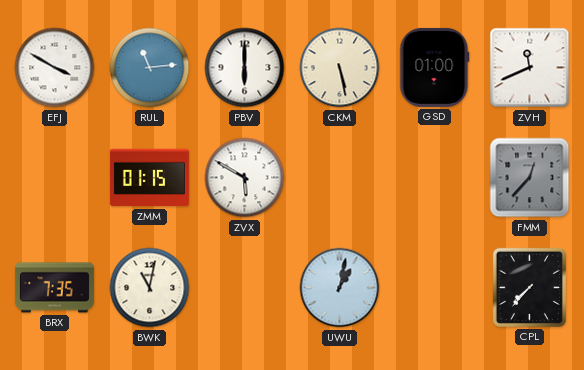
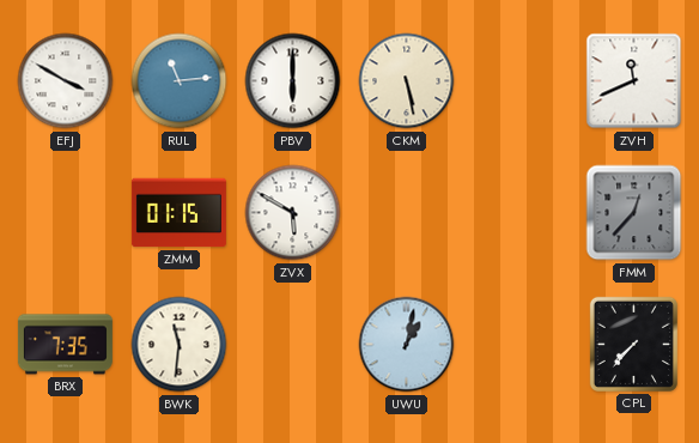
GSD: 01:00 -> none
BWK: 11:02 -> 11:31
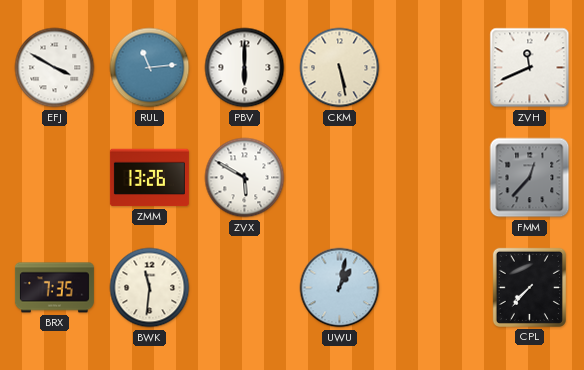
ZMM: 01:15 -> 13:26
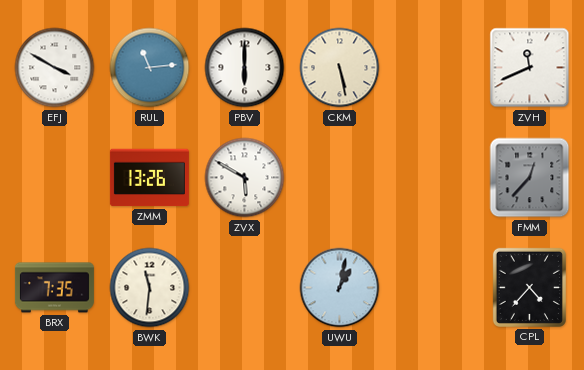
CPL: 7:37 -> 4:37
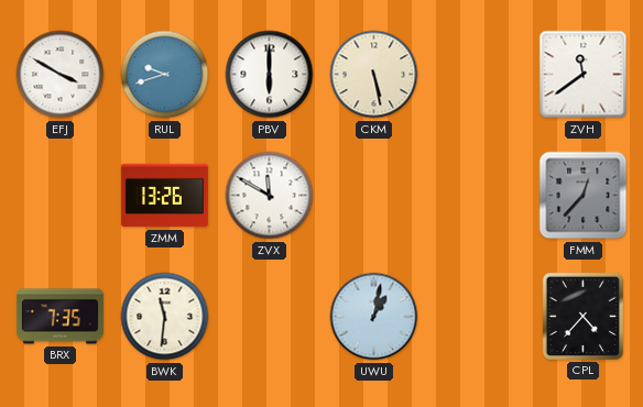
RUL: 11:14 -> 9:42
ZVH: 11:41 -> 11:39
ZVX: 5:50 -> 11:50
